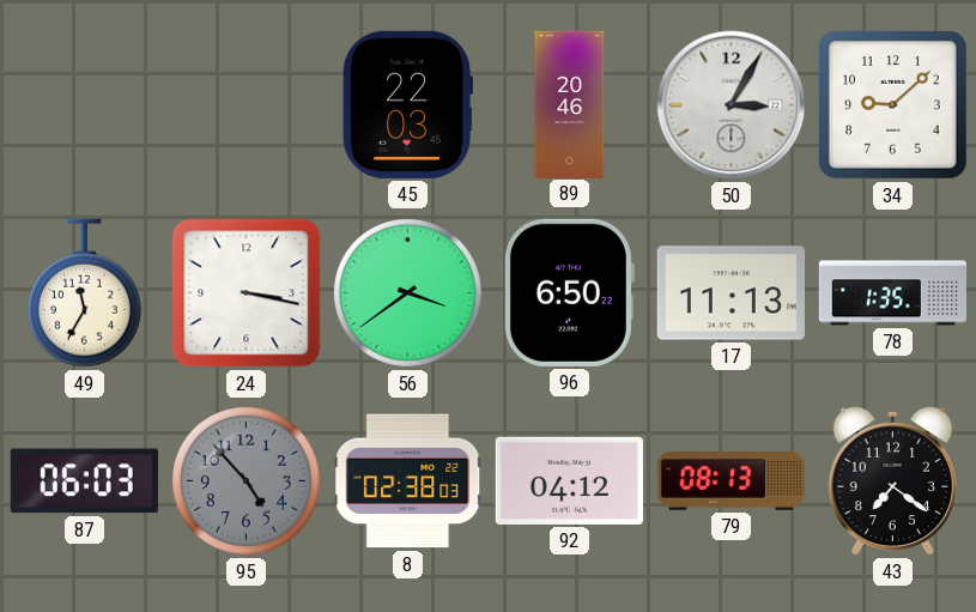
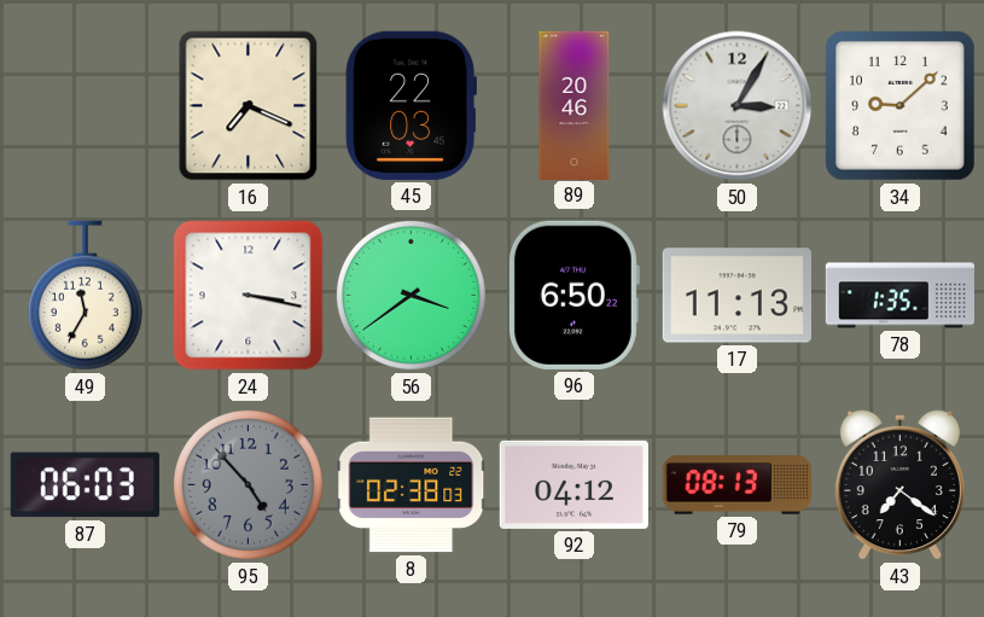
16: none -> 7:19
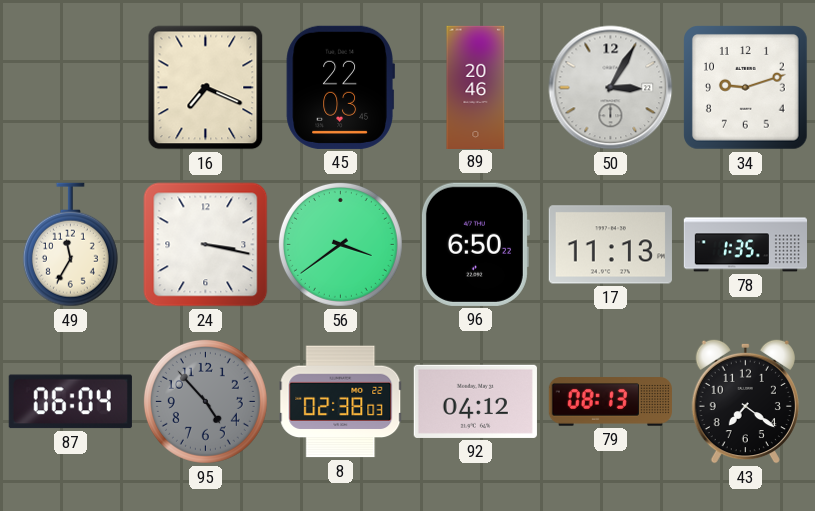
34: 9:08 -> 9:12
87: 06:03 -> 06:04
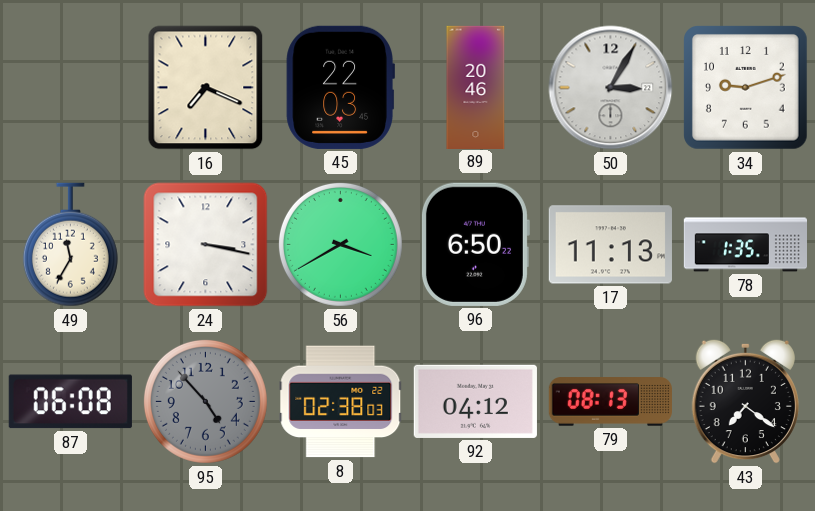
56: 3:39 -> 3:40
87: 06:04 -> 06:08
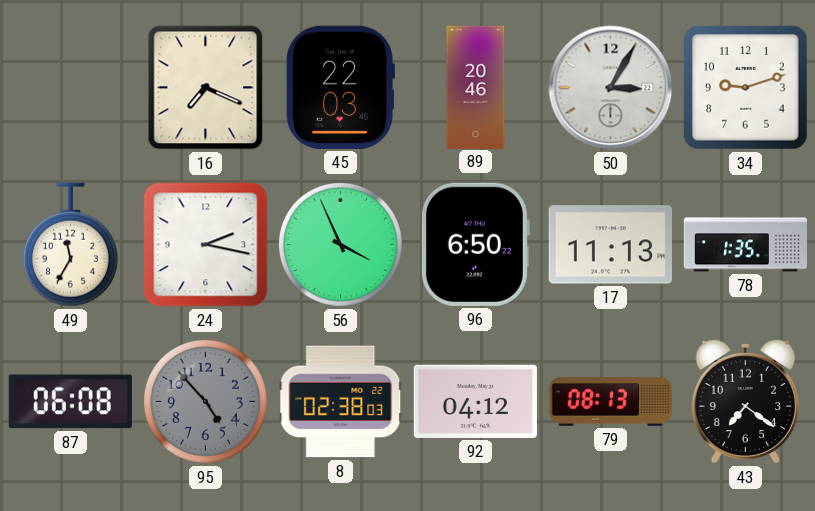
24: 3:17 -> 2:17
56: 3:40 -> 3:56
